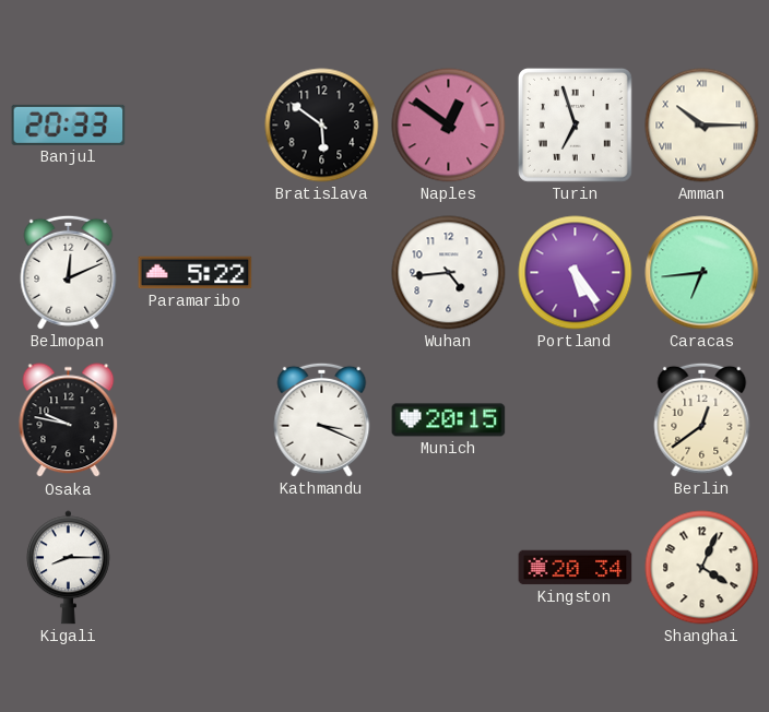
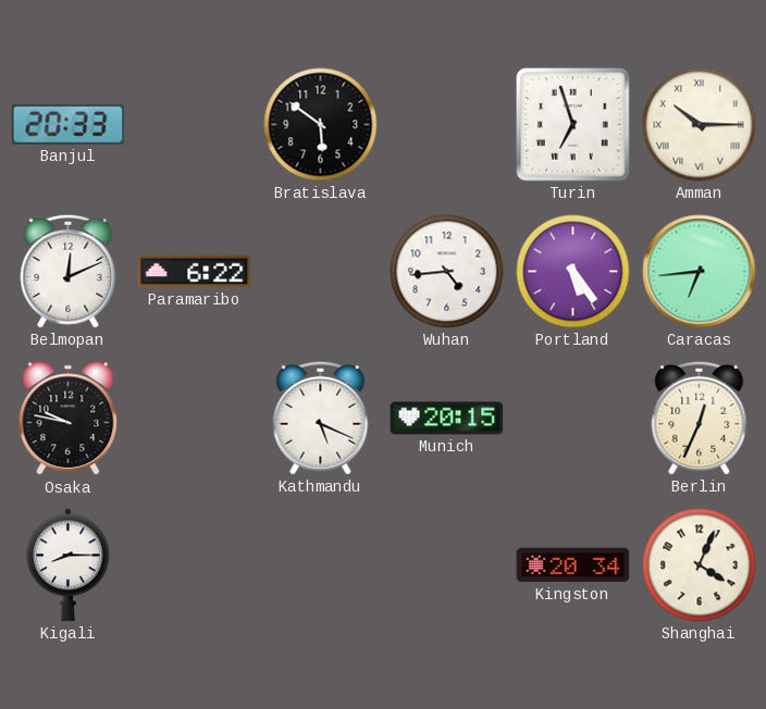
Naples: 12:51 -> none
Paramaribo: 5:22 -> 6:22
Kathmandu: 3:19 -> 5:19
Berlin: 12:39 -> 12:34
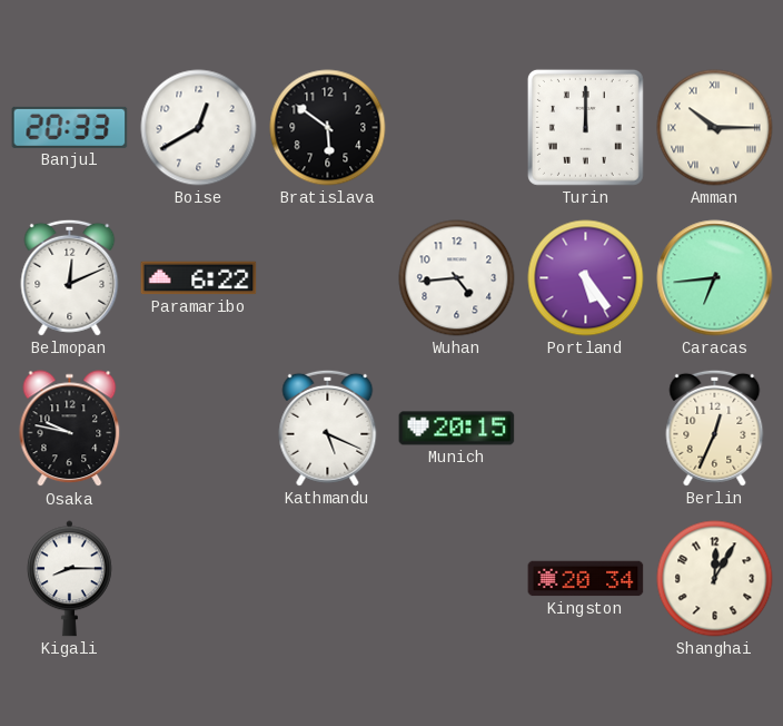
Boise: none -> 12:40
Turin: 6:57 -> 12:00
Shanghai: 4:04 -> 12:05
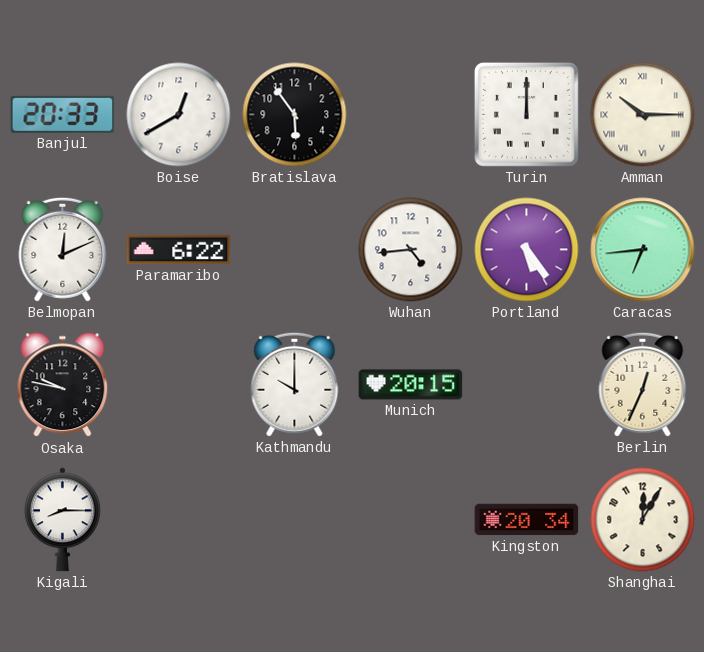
Bratislava: 5:51 -> 5:54
Kathmandu: 5:19 -> 10:00
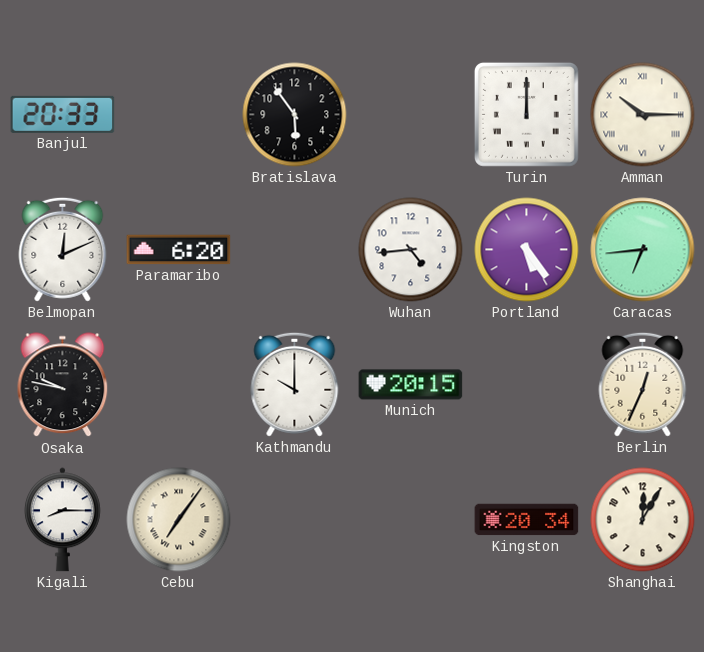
Boise: 12:40 -> none
Paramaribo: 6:22 -> 6:20
Cebu: none -> 7:06
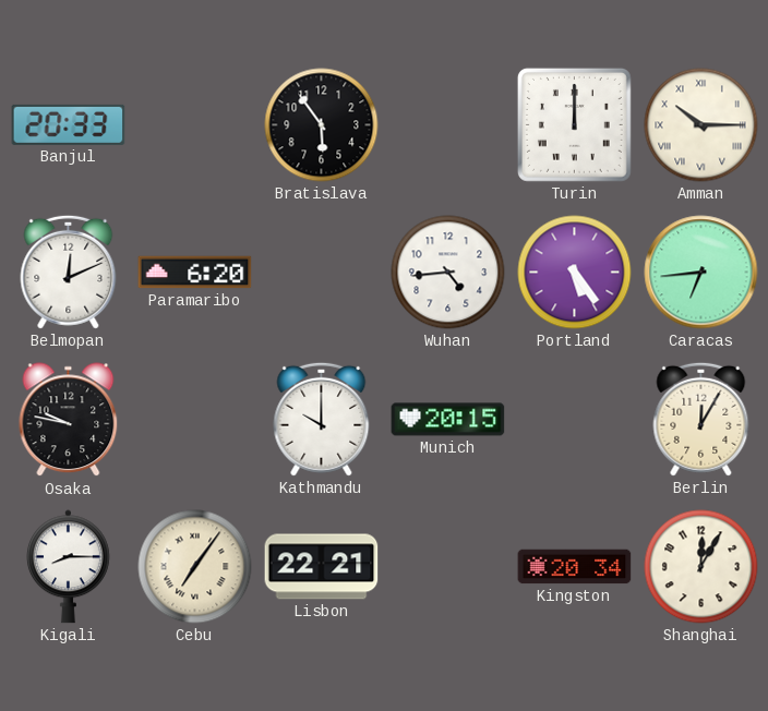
Berlin: 12:34 -> 12:05
Lisbon: none -> 22:21
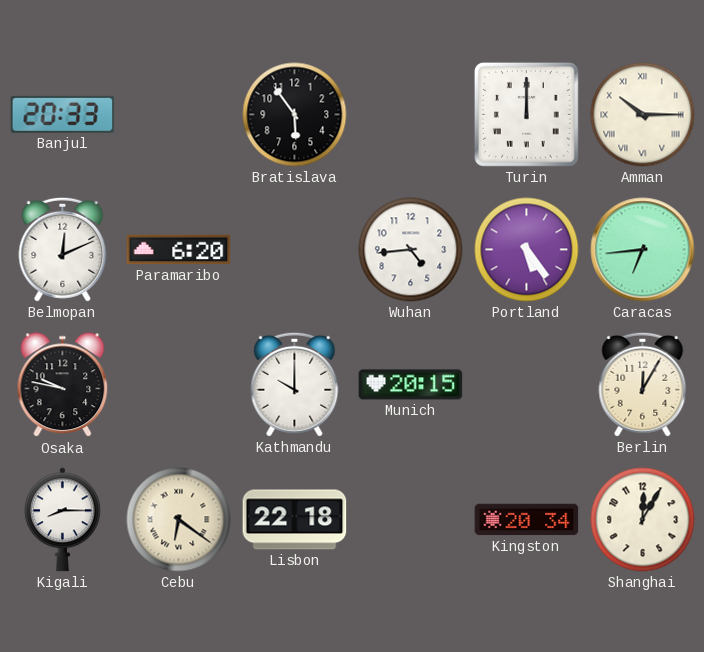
Cebu: 7:06 -> 6:21
Lisbon: 22:21 -> 22:18
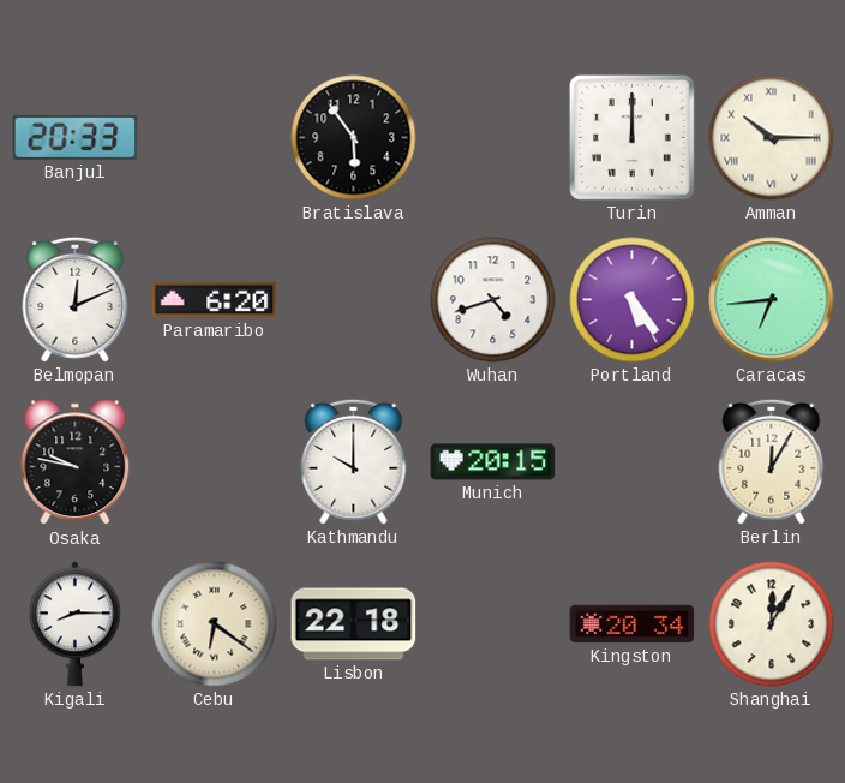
Wuhan: 4:44 -> 4:42
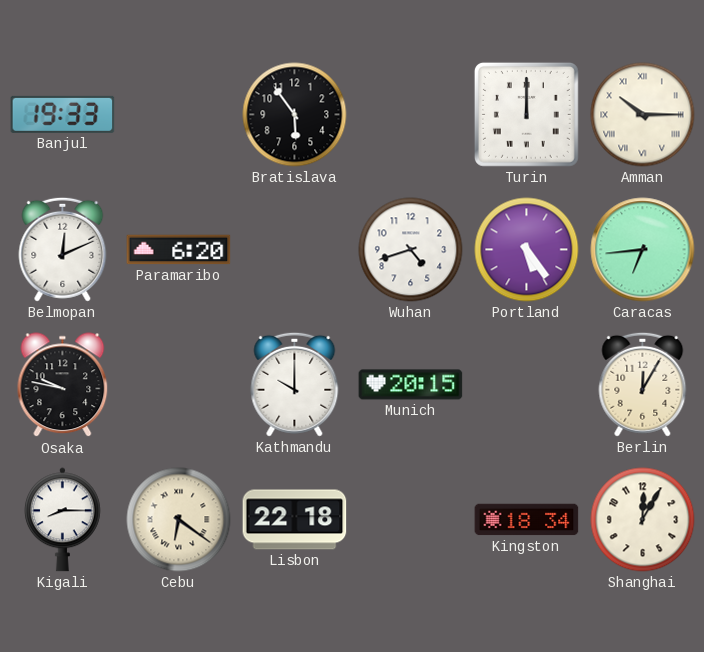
Banjul: 20:33 -> 19:33
Kingston: 20:34 -> 18:34
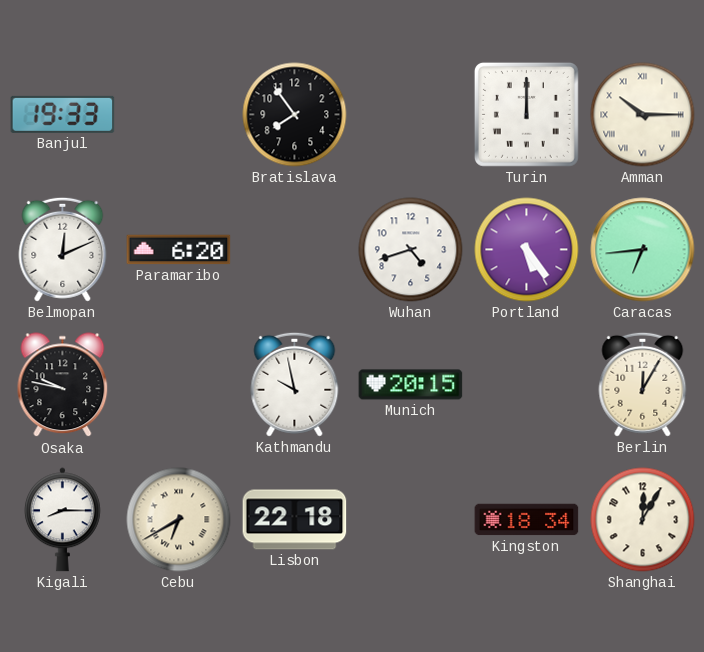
Bratislava: 5:54 -> 7:54
Kathmandu: 10:00 -> 9:58
Cebu: 6:21 -> 6:40
